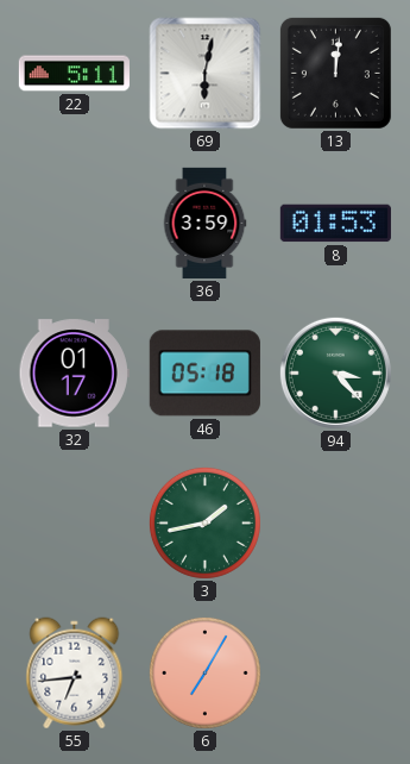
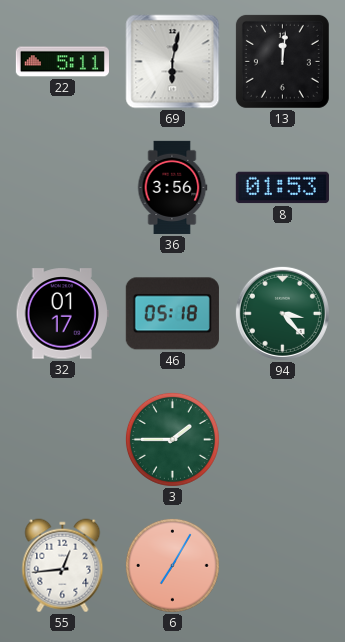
36: 3:59 -> 3:56
3: 1:43 -> 1:45
55: 6:44 -> 12:44
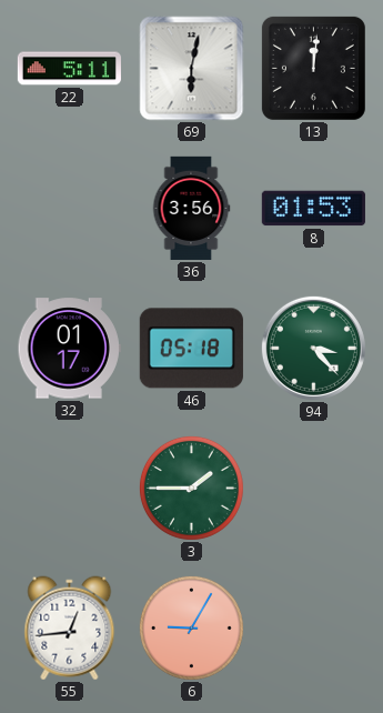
6: 7:05 -> 9:05
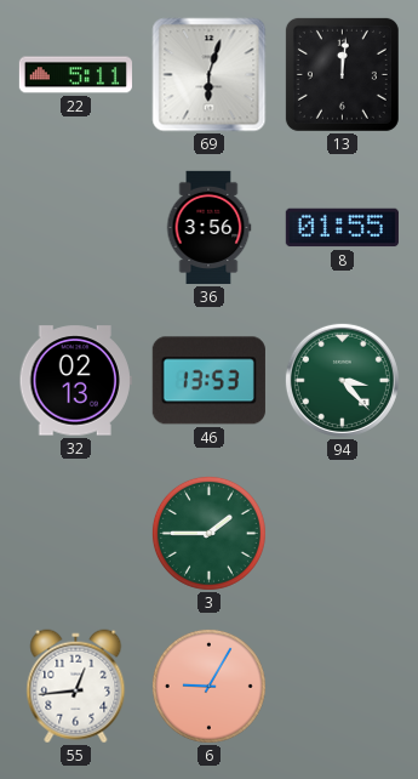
69: 6:02 -> 6:03
8: 01:53 -> 01:55
32: 01:17 -> 02:13
46: 05:18 -> 13:53
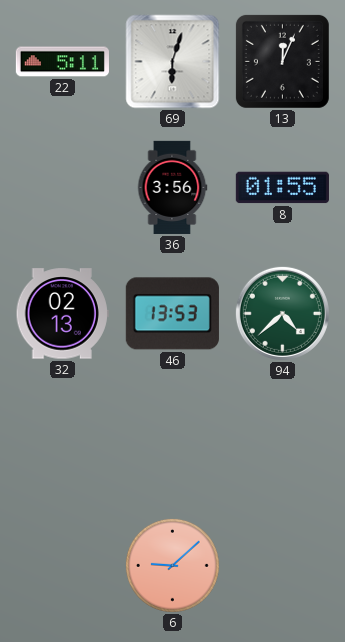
13: 12:01 -> 12:04
94: 3:23 -> 4:38
3: 1:45 -> none
55: 12:44 -> none
6: 9:05 -> 9:08
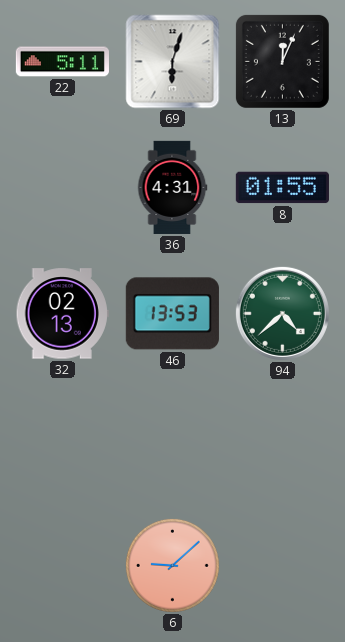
36: 3:56 -> 4:31
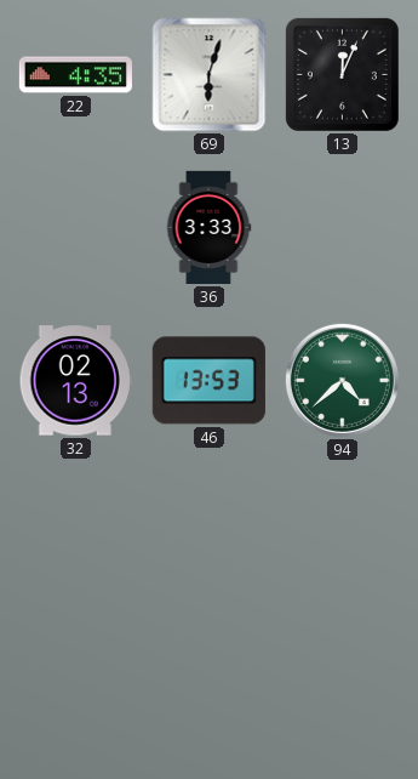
22: 5:11 -> 4:35
36: 4:31 -> 3:33
8: 01:55 -> none
6: 9:08 -> none
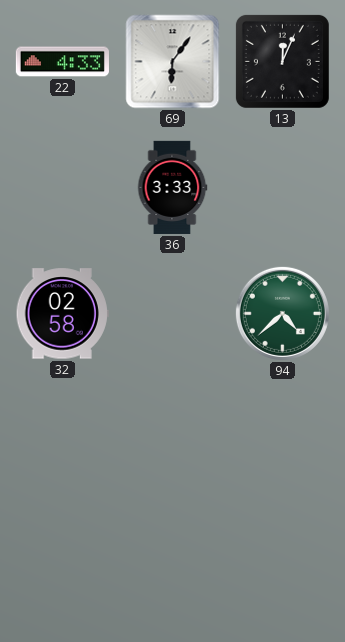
22: 4:35 -> 4:33
69: 6:03 -> 6:06
32: 02:13 -> 02:58
46: 13:53 -> none
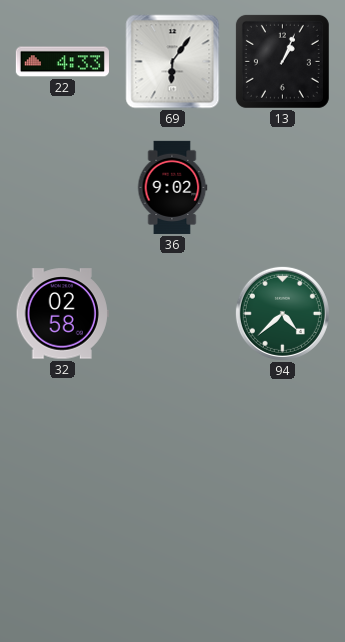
13: 12:04 -> 1:04
36: 3:33 -> 9:02
